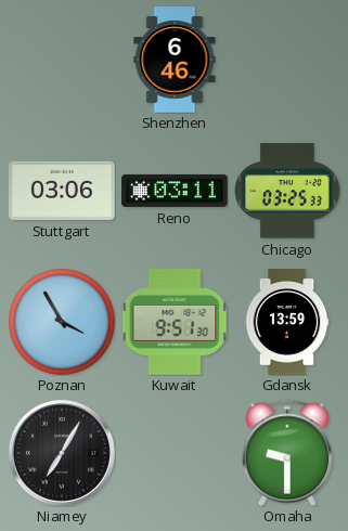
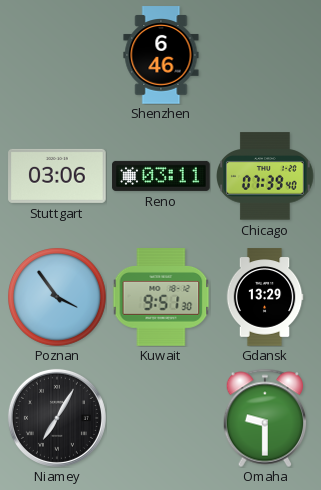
Chicago: 03:25 -> 07:39
Poznan: 3:55 -> 3:54
Gdansk: 13:59 -> 13:29
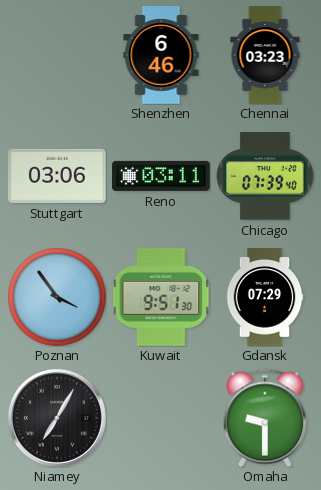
Chennai: none -> 03:23
Gdansk: 13:29 -> 07:29
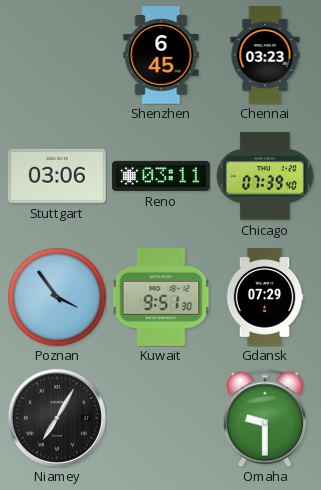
Shenzhen: 6:46 -> 6:45
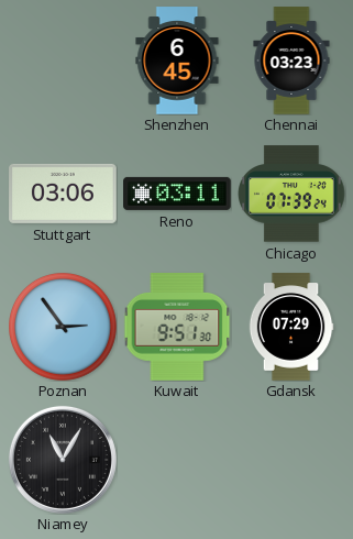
Chicago: 07:39:40 -> 07:39:24
Poznan: 3:54 -> 2:54
Niamey: 7:05 -> 11:05
Omaha: 9:30 -> none
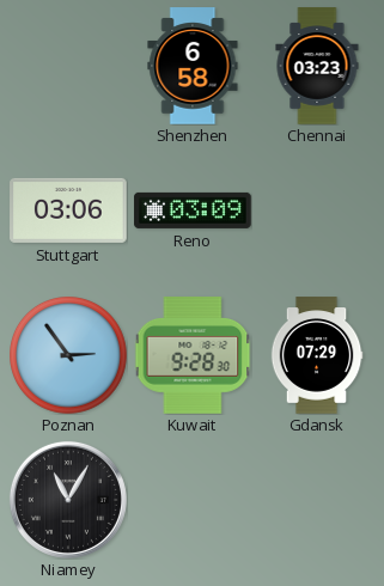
Shenzhen: 6:45 -> 6:58
Reno: 03:11 -> 03:09
Chicago: 07:39 -> none
Kuwait: 9:51 -> 9:28
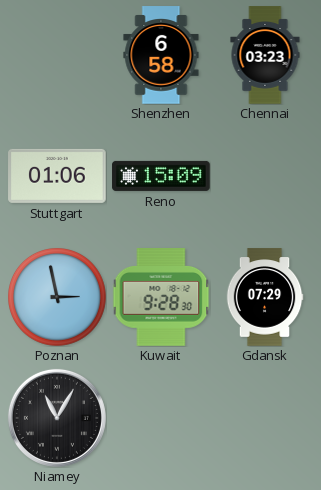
Stuttgart: 03:06 -> 01:06
Reno: 03:09 -> 15:09
Poznan: 2:54 -> 2:58
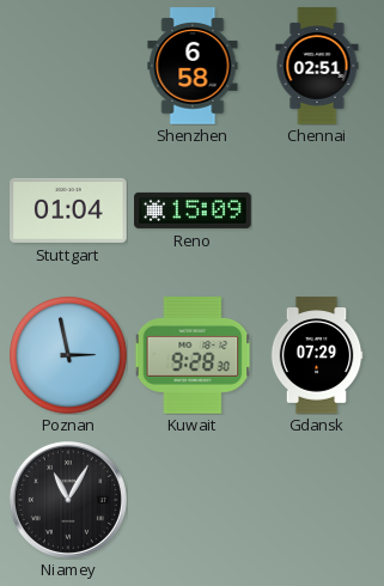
Chennai: 03:23 -> 02:51
Stuttgart: 01:06 -> 01:04
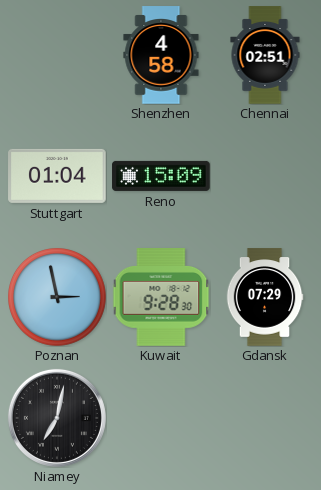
Shenzhen: 6:58 -> 4:58
Niamey: 11:05 -> 7:02
